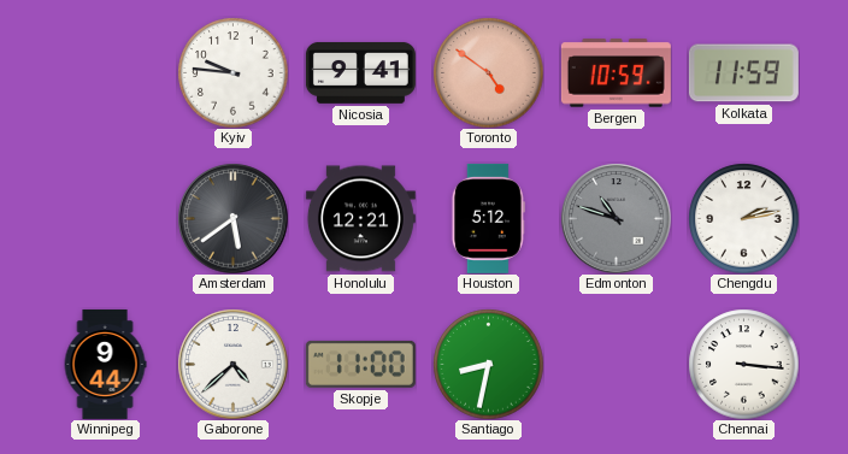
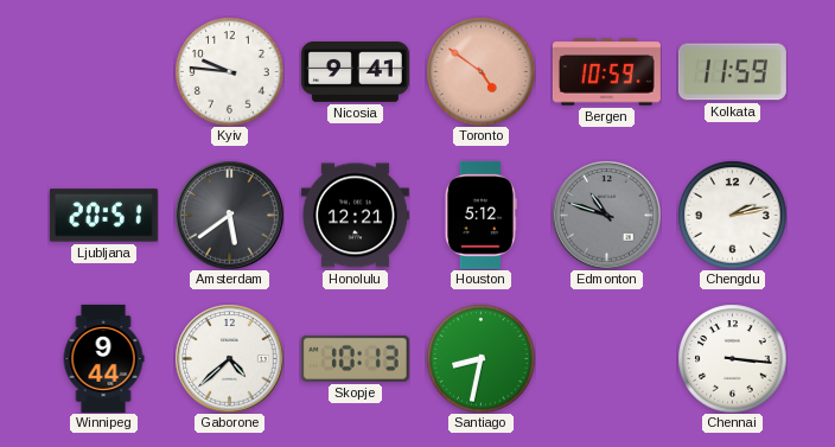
Ljubljana: none -> 20:51
Skopje: 11:00 -> 10:13
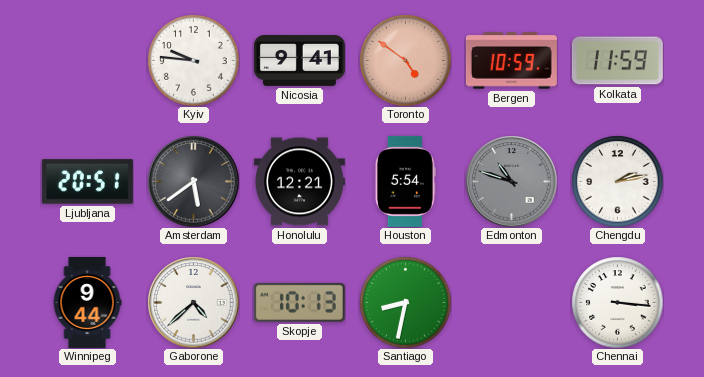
Houston: 5:12 -> 5:54
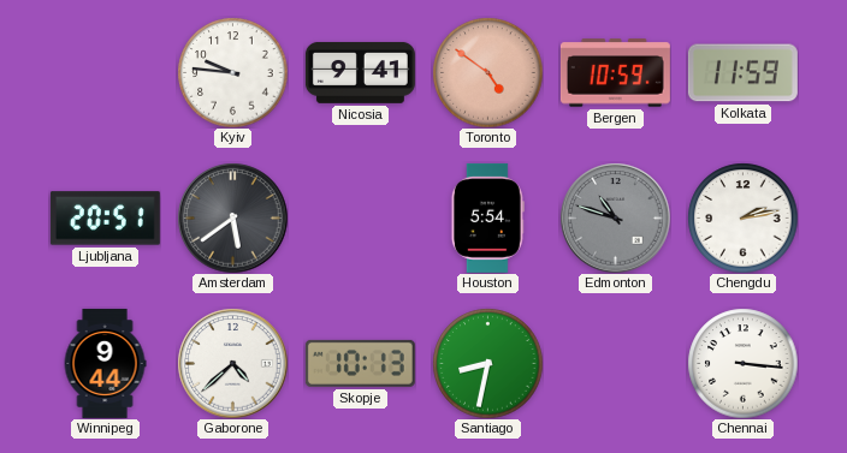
Honolulu: 12:21 -> none
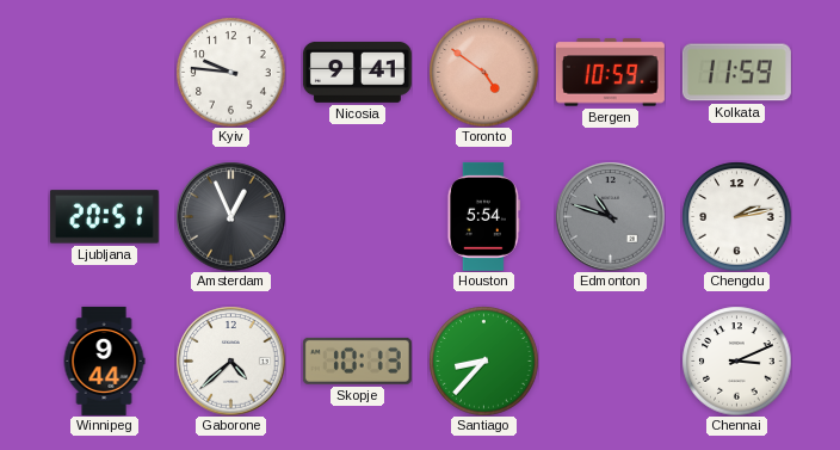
Amsterdam: 5:39 -> 12:56
Santiago: 8:32 -> 8:37
Chennai: 3:16 -> 3:11
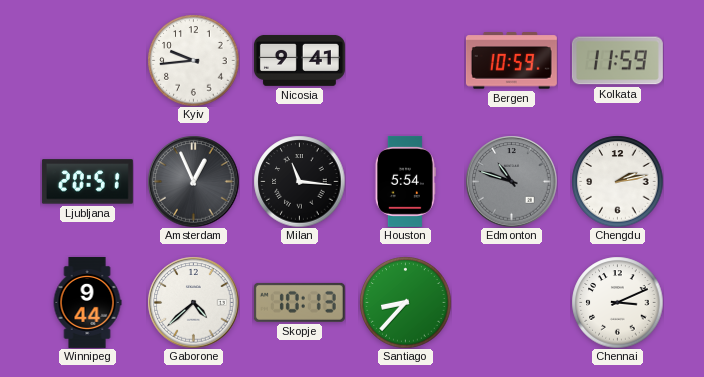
Kyiv: 9:46 -> 9:44
Toronto: 4:51 -> none
Milan: none -> 11:16
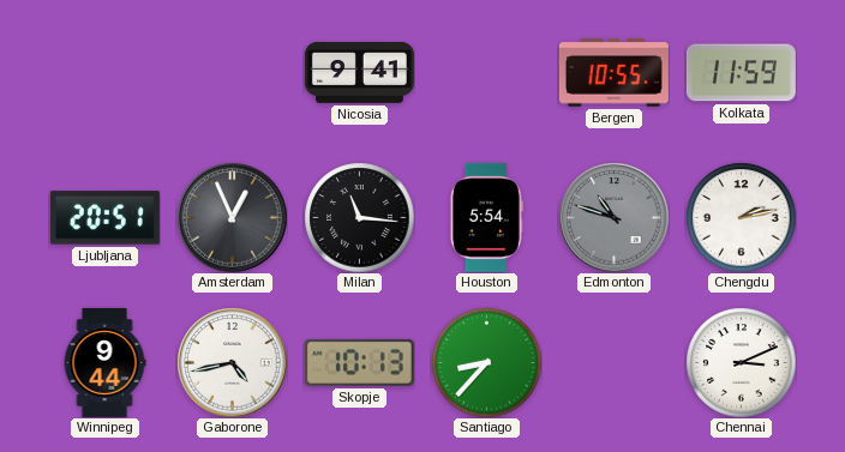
Kyiv: 9:44 -> none
Bergen: 10:59 -> 10:55
Gaborone: 4:38 -> 4:43
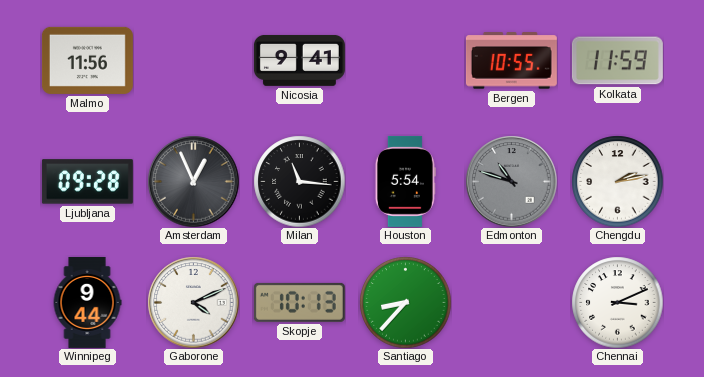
Malmo: none -> 11:56
Ljubljana: 20:51 -> 09:28
Gaborone: 4:43 -> 4:11
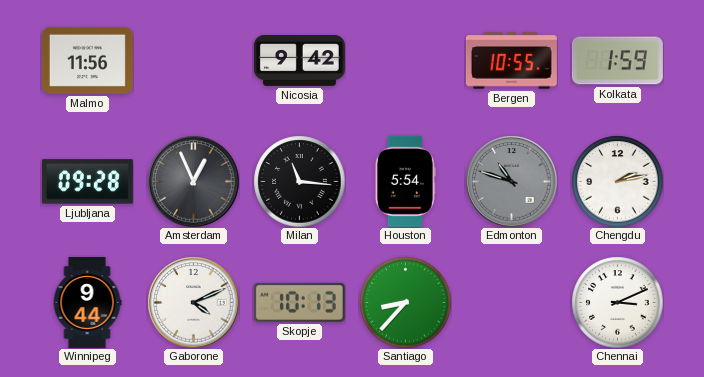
Nicosia: 9:41 -> 9:42
Kolkata: 11:59 -> 1:59
